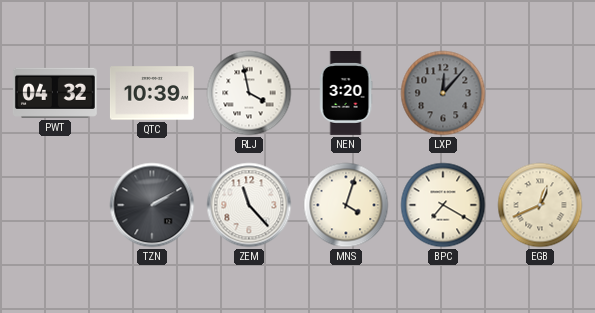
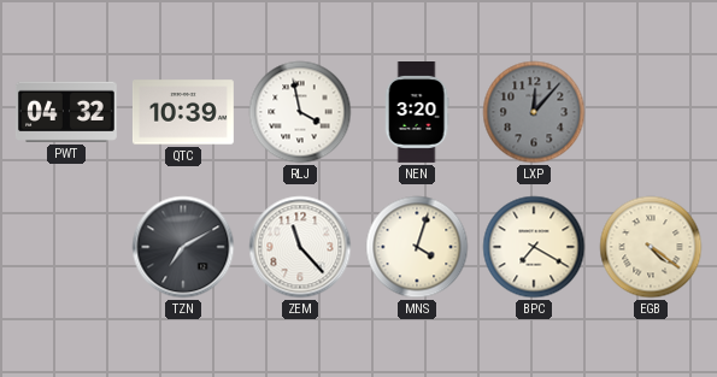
TZN: 2:10 -> 7:10
EGB: 12:41 -> 4:21
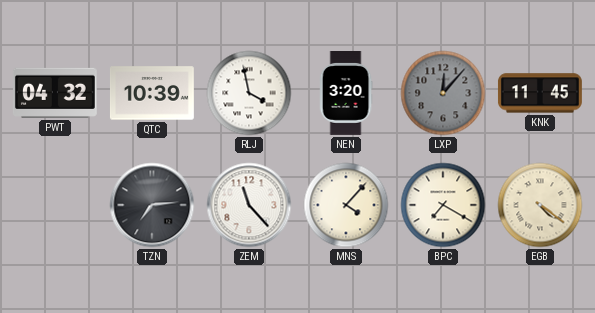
KNK: none -> 11:45
TZN: 7:10 -> 7:14
MNS: 4:03 -> 4:07
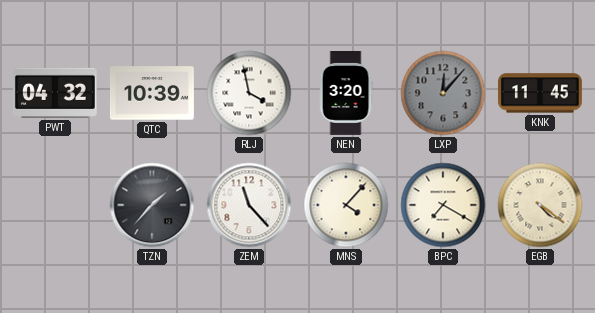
TZN: 7:14 -> 1:37
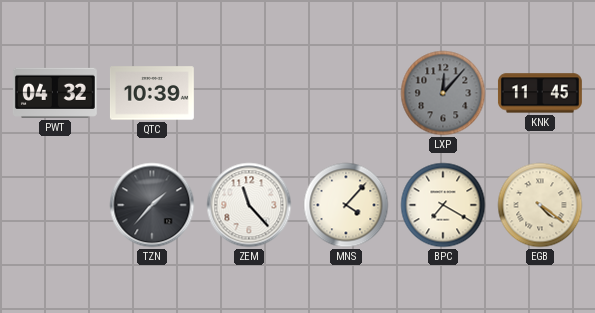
RLJ: 3:58 -> none
NEN: 3:20 -> none
